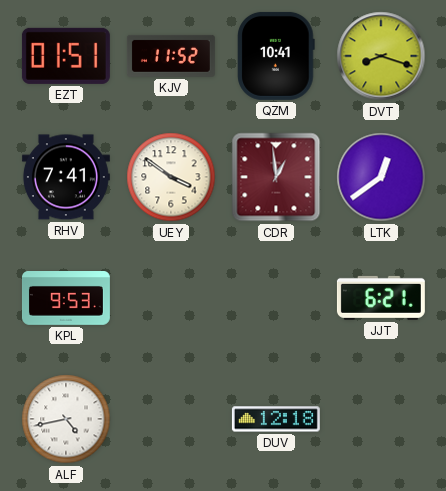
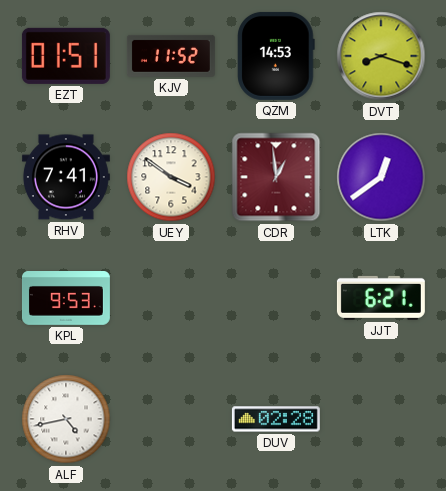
QZM: 10:41 -> 14:53
DUV: 12:18 -> 02:28
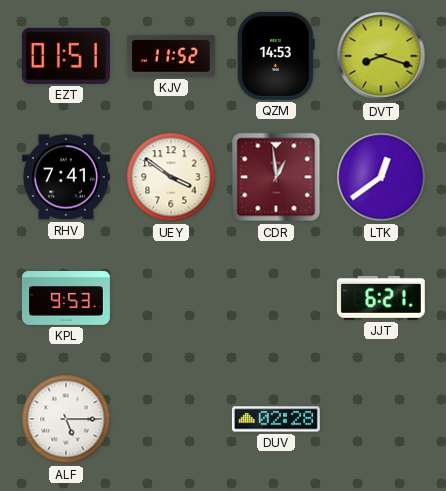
ALF: 4:43 -> 5:15
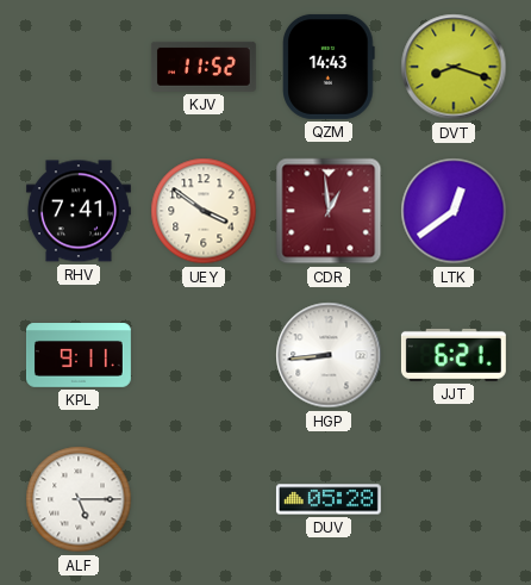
EZT: 01:51 -> none
QZM: 14:53 -> 14:43
KPL: 9:53 -> 9:11
HGP: none -> 8:44
DUV: 02:28 -> 05:28
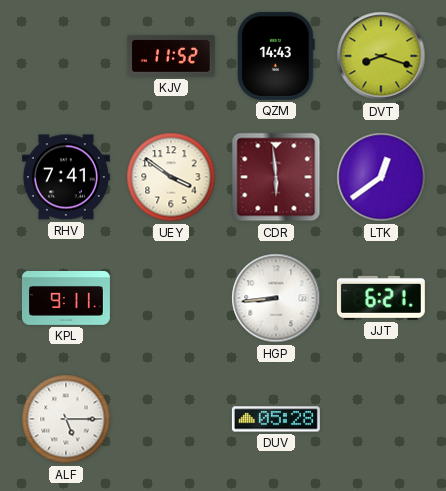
CDR: 12:59 -> 5:59
